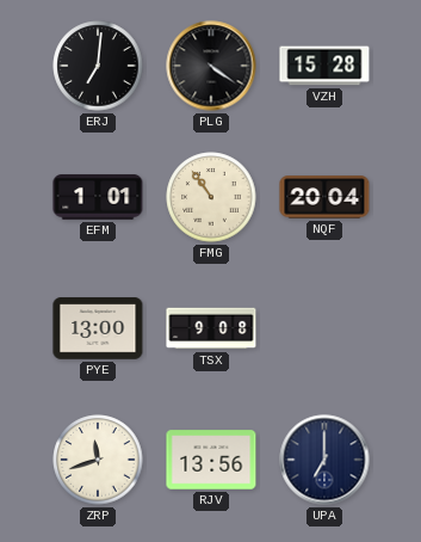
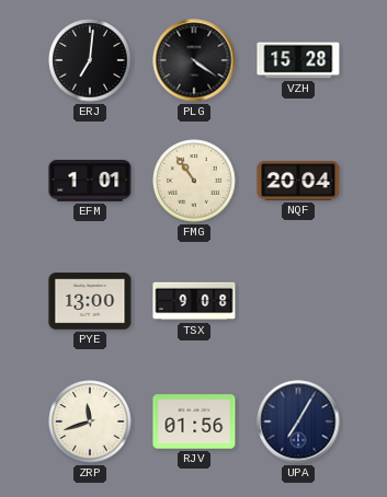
RJV: 13:56 -> 01:56
UPA: 7:00 -> 7:05
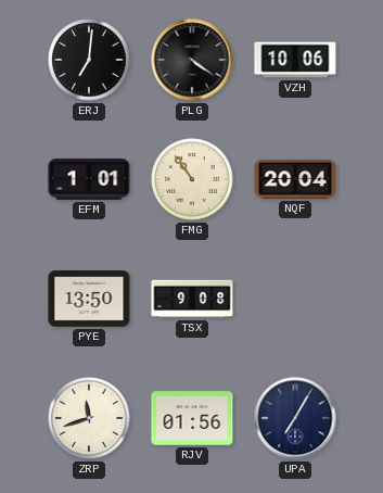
VZH: 15:28 -> 10:06
PYE: 13:00 -> 13:50
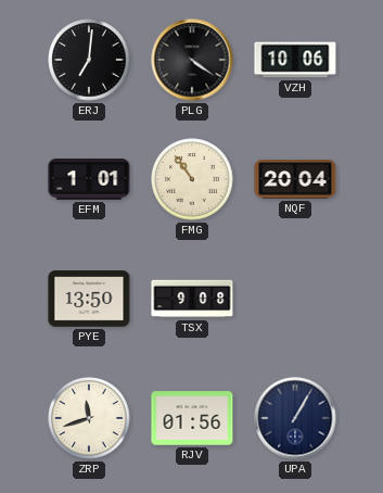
UPA: 7:05 -> 1:05
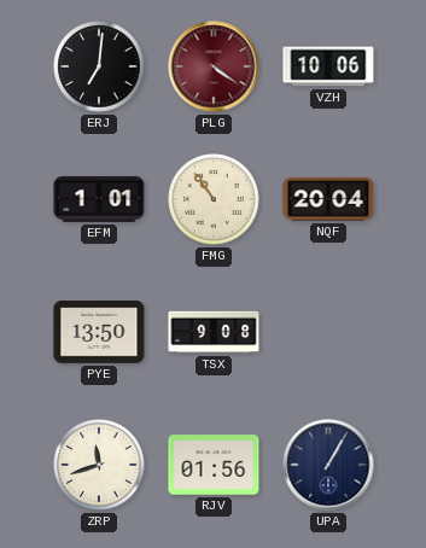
PLG dial: black -> burgundy
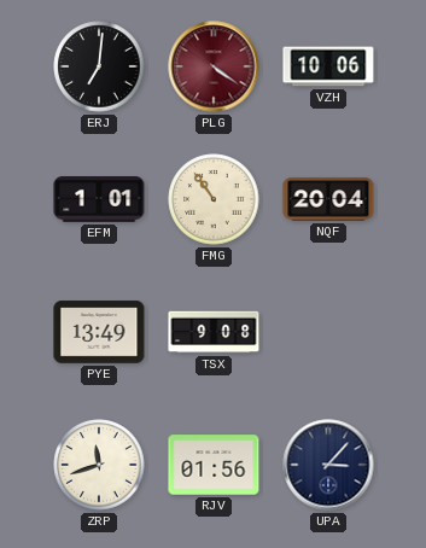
PYE: 13:50 -> 13:49
UPA: 1:05 -> 3:07
